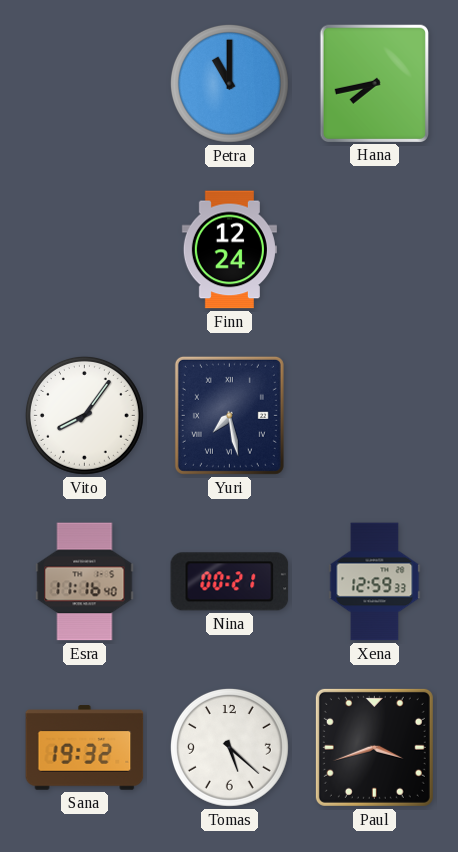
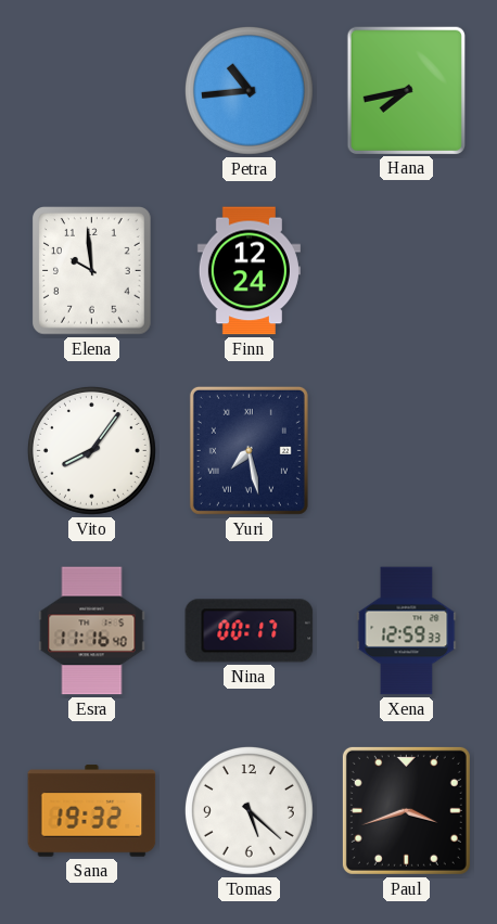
Petra: 11:00 -> 10:44
Elena: none -> 9:59
Nina: 00:21 -> 00:17
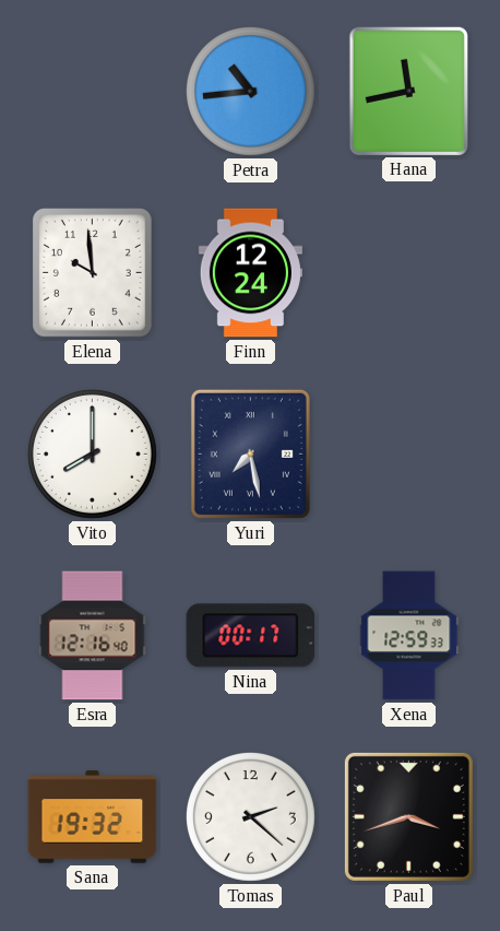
Hana: 7:43 -> 11:43
Vito: 8:06 -> 8:00
Esra: 11:16 -> 12:16
Tomas: 5:22 -> 2:22
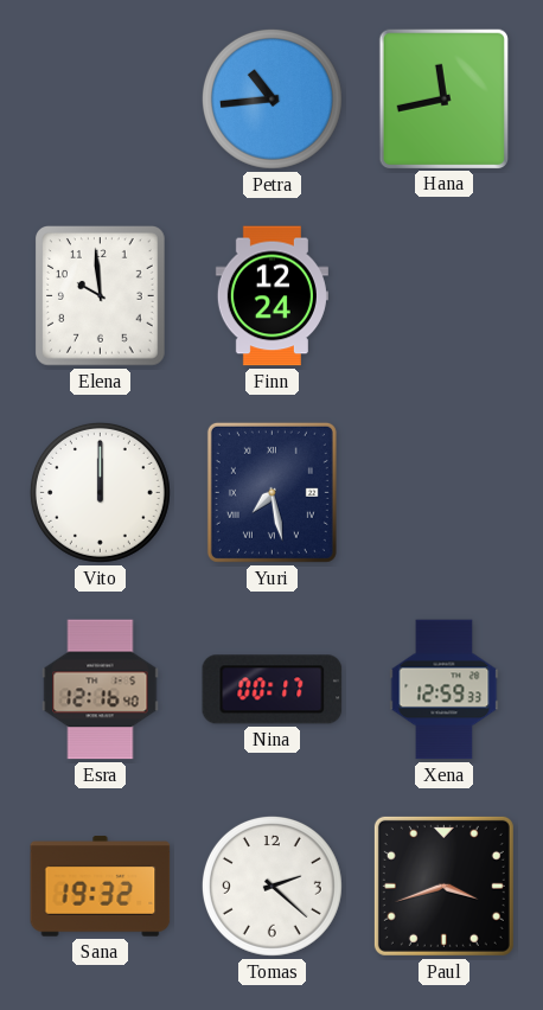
Vito: 8:00 -> 12:00
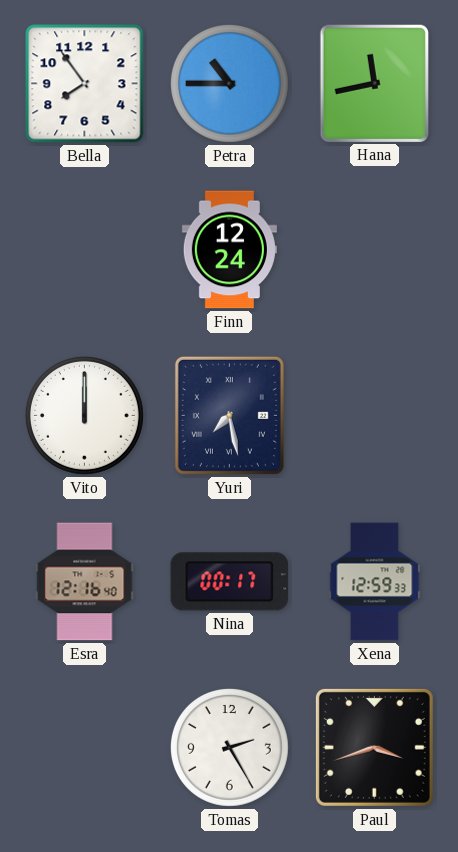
Bella: none -> 7:54
Petra: 10:44 -> 10:45
Elena: 9:59 -> none
Sana: 19:32 -> none
Tomas: 2:22 -> 2:25
